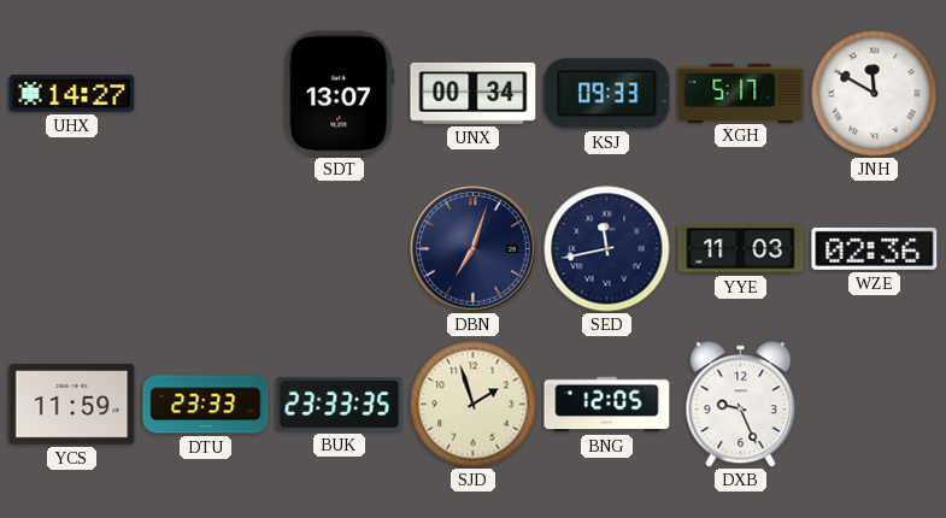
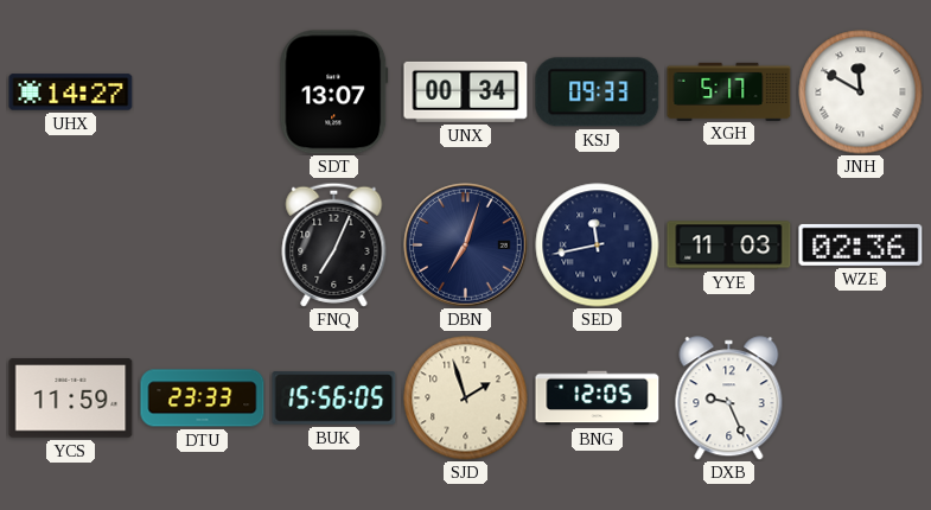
FNQ: none -> 7:04
BUK: 23:33 -> 15:56
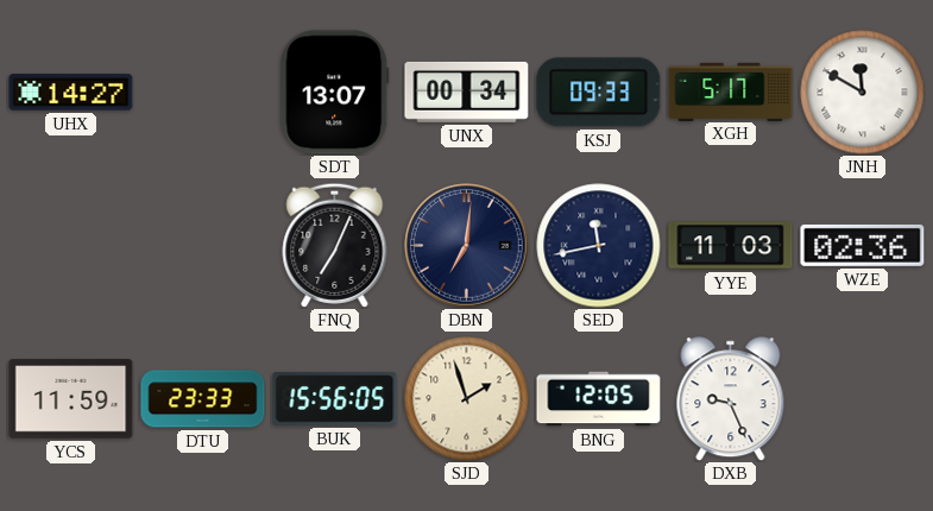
DBN: 7:03 -> 7:01
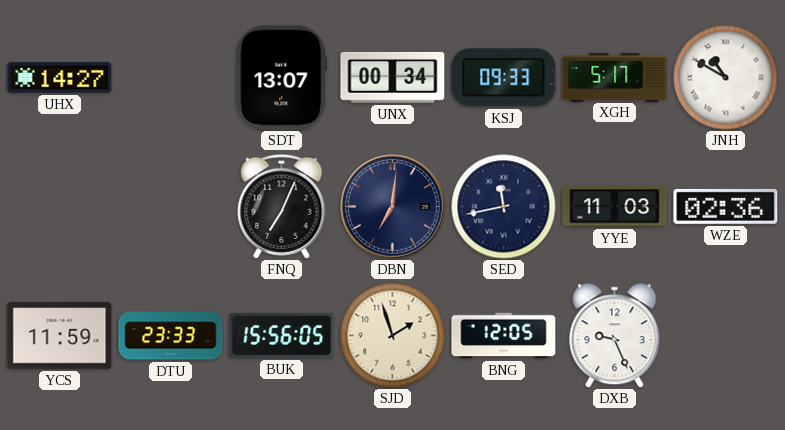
JNH: 11:50 -> 10:50
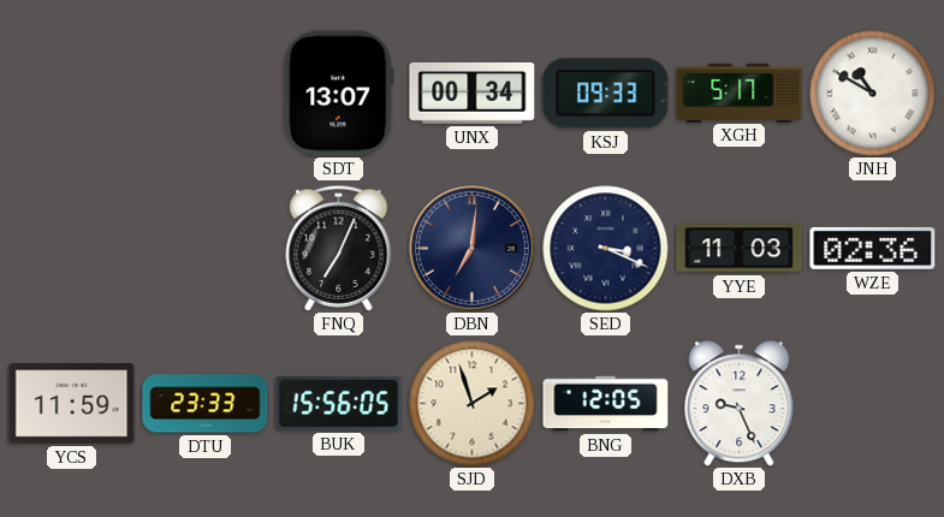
UHX: 14:27 -> none
SED: 11:43 -> 3:19
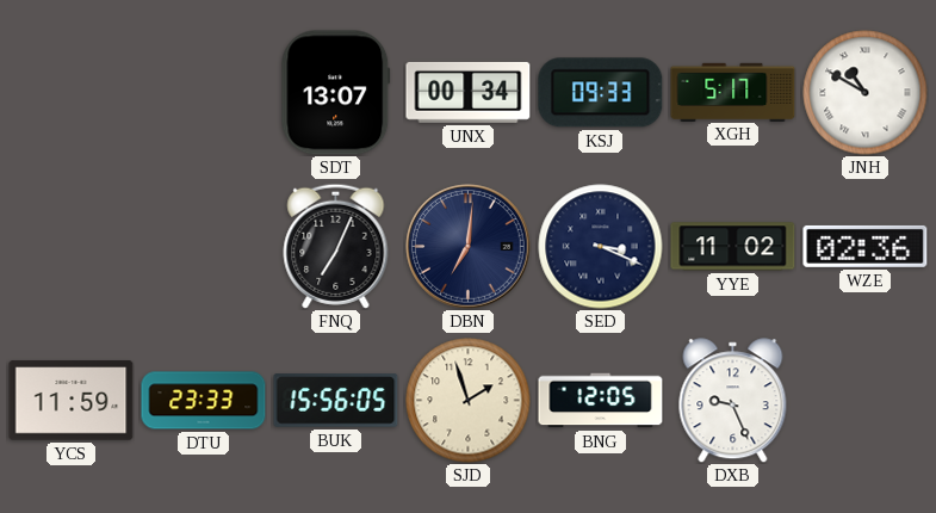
YYE: 11:03 -> 11:02
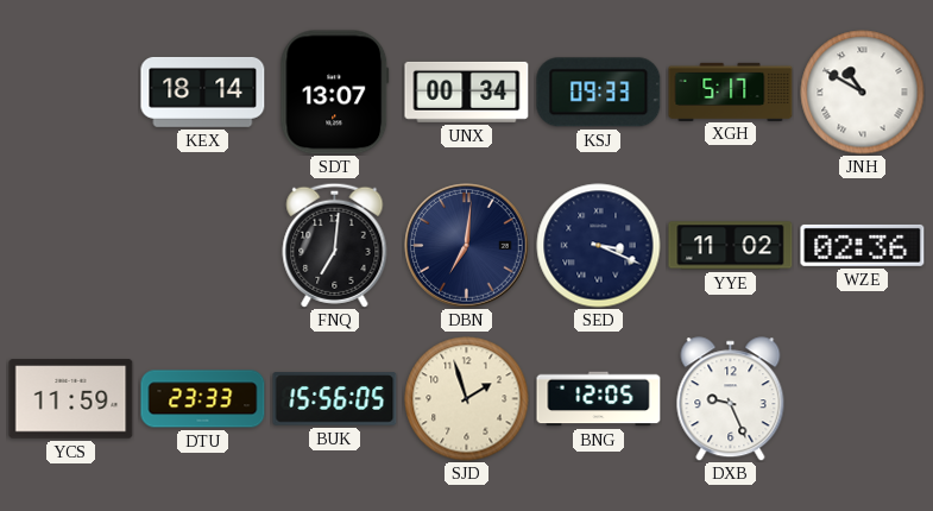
KEX: none -> 18:14
FNQ: 7:04 -> 7:01
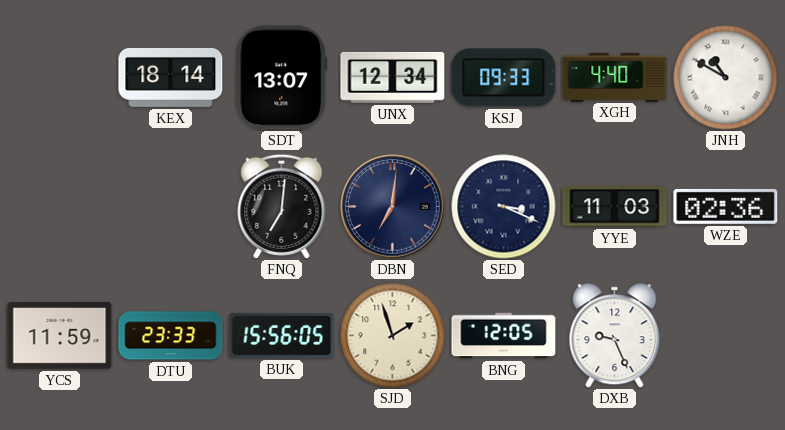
UNX: 00:34 -> 12:34
XGH: 5:17 -> 4:40
YYE: 11:02 -> 11:03
